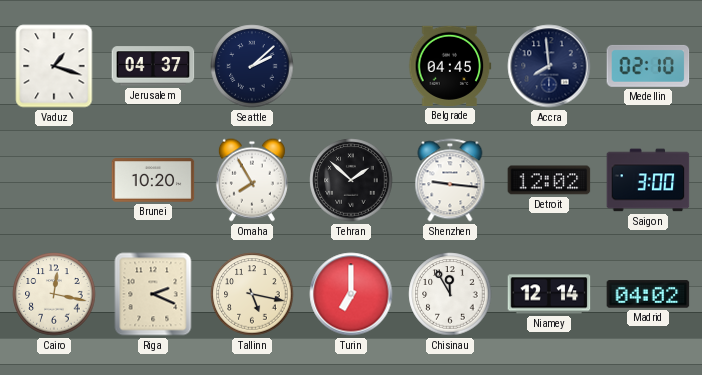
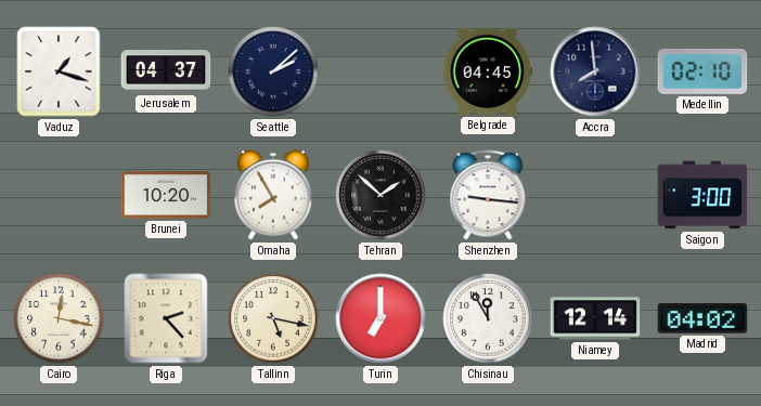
Detroit: 12:02 -> none
Riga: 2:19 -> 2:23
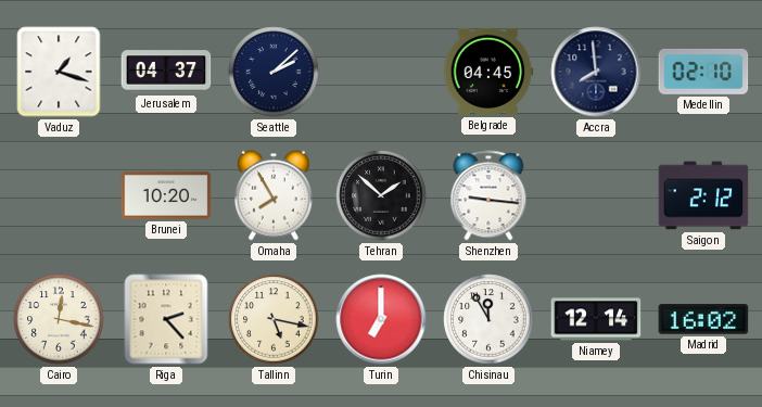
Saigon: 3:00 -> 2:12
Madrid: 04:02 -> 16:02
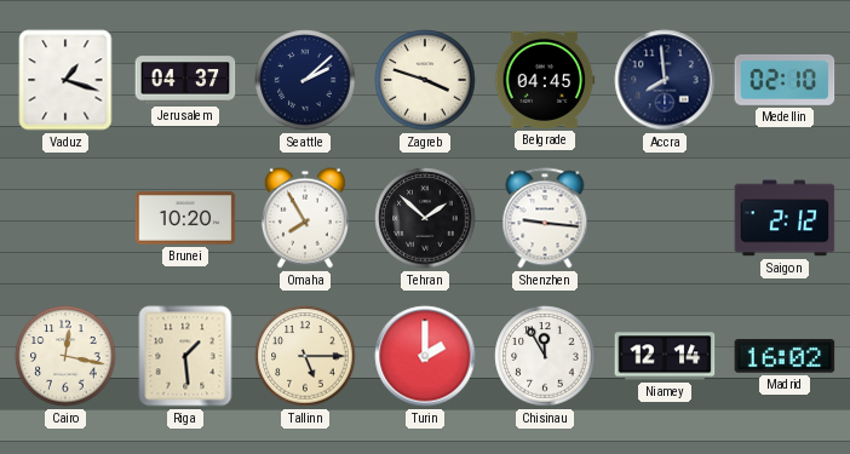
Zagreb: none -> 3:48
Riga: 2:23 -> 1:29
Tallinn: 5:17 -> 5:15
Turin: 7:00 -> 2:00
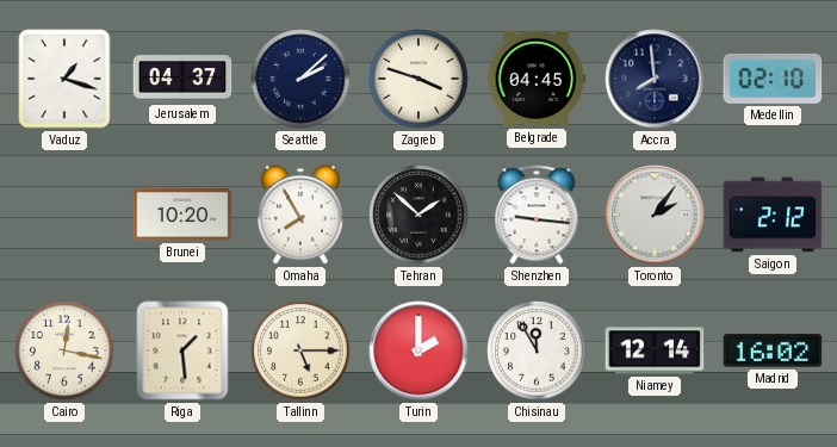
Toronto: none -> 2:06
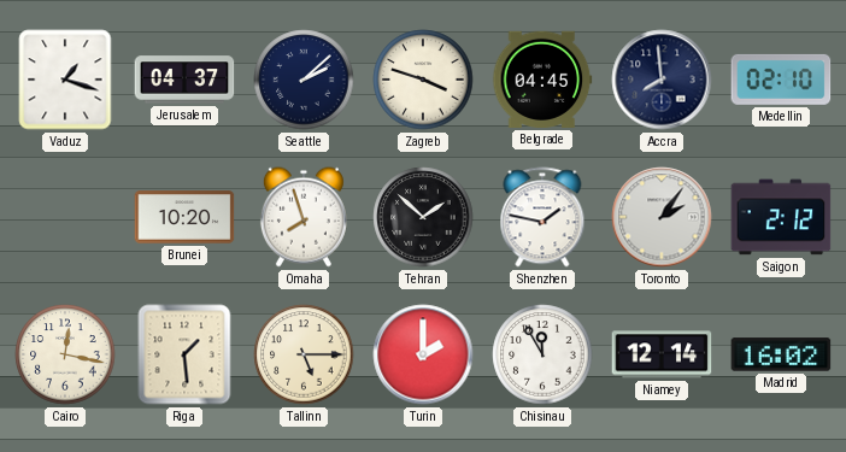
Omaha: 7:55 -> 7:57
Shenzhen: 9:16 -> 1:47
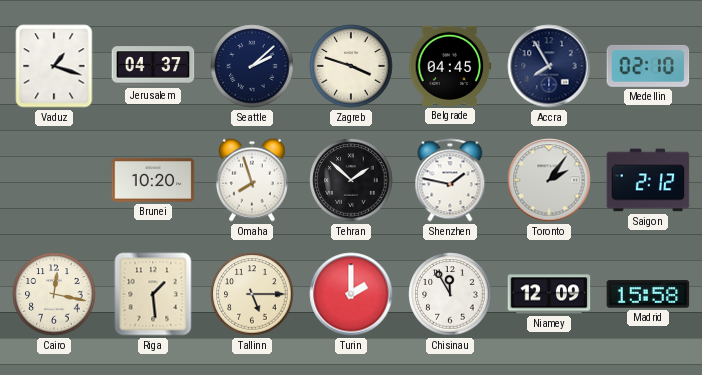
Accra: 7:59 -> 7:55
Niamey: 12:14 -> 12:09
Madrid: 16:02 -> 15:58
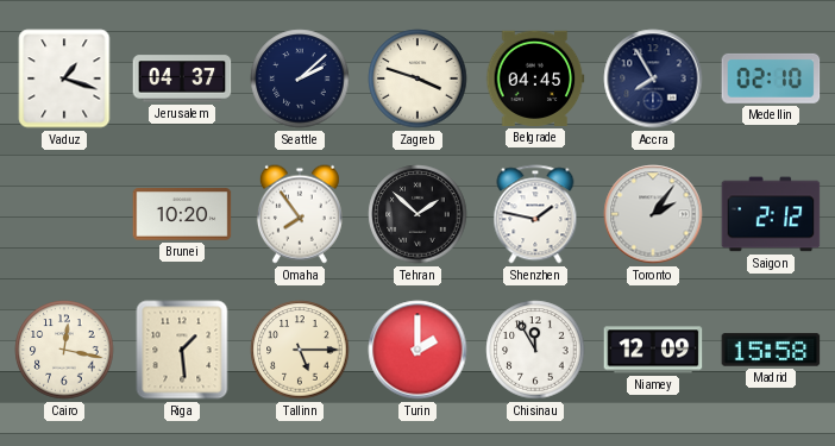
Omaha: 7:57 -> 7:54
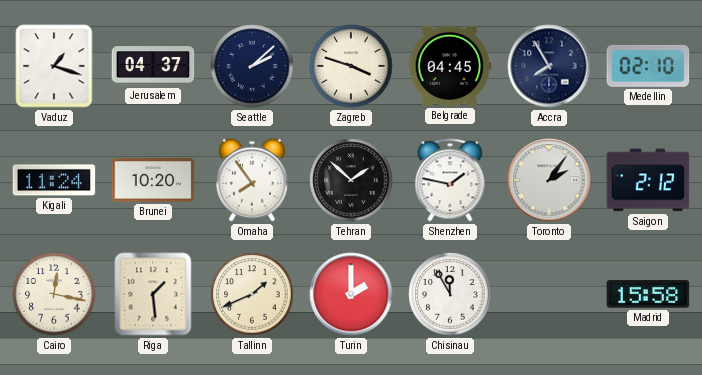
Kigali: none -> 11:24
Tallinn: 5:15 -> 1:41
Niamey: 12:09 -> none
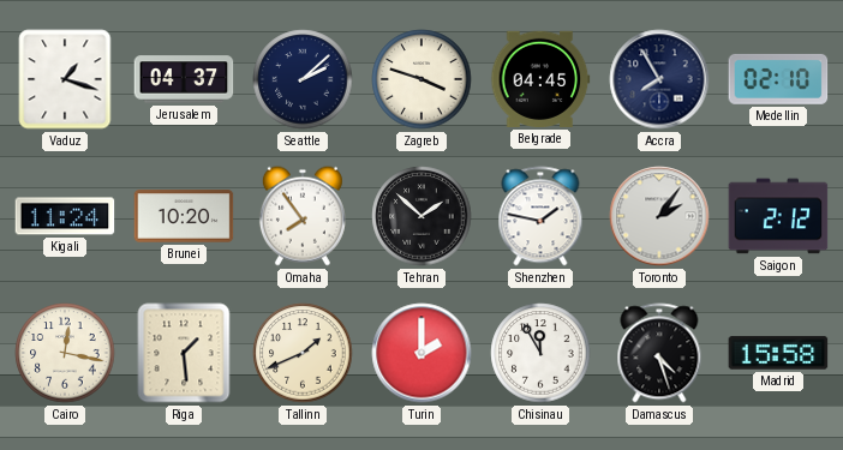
Damascus: none -> 4:27
